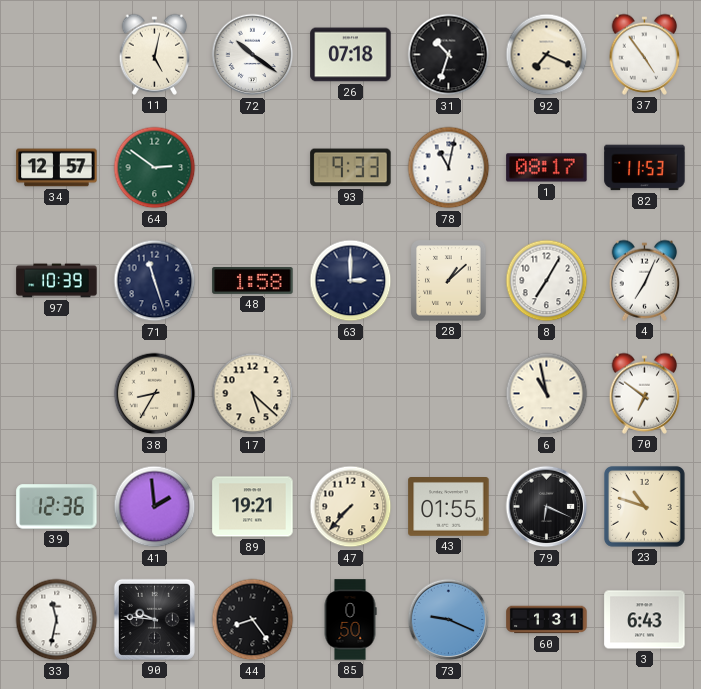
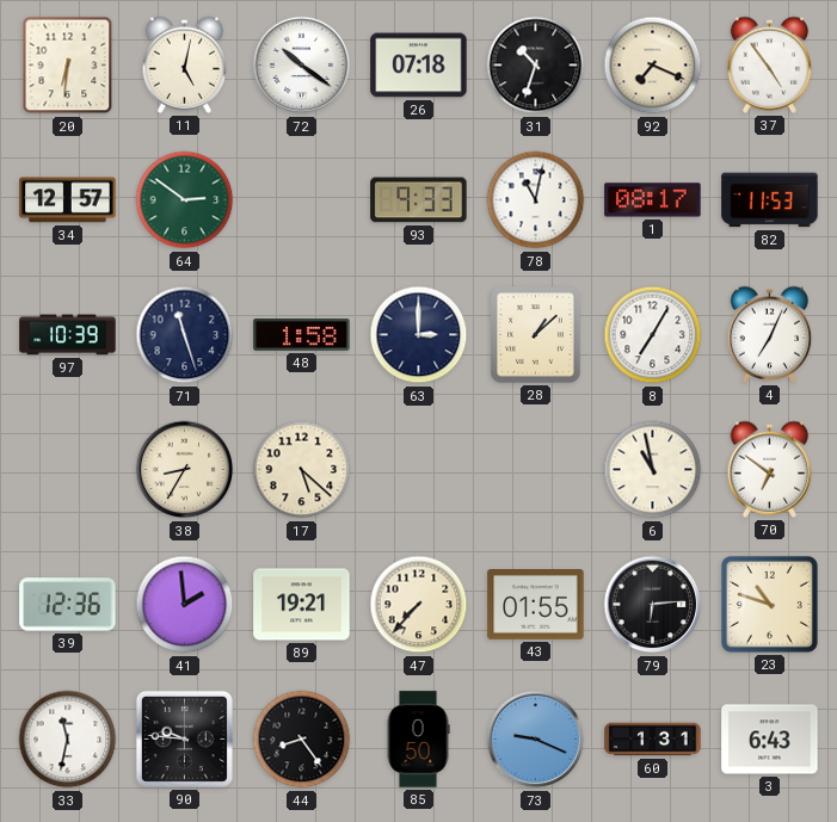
20: none -> 6:31
79: 6:19 -> 6:14
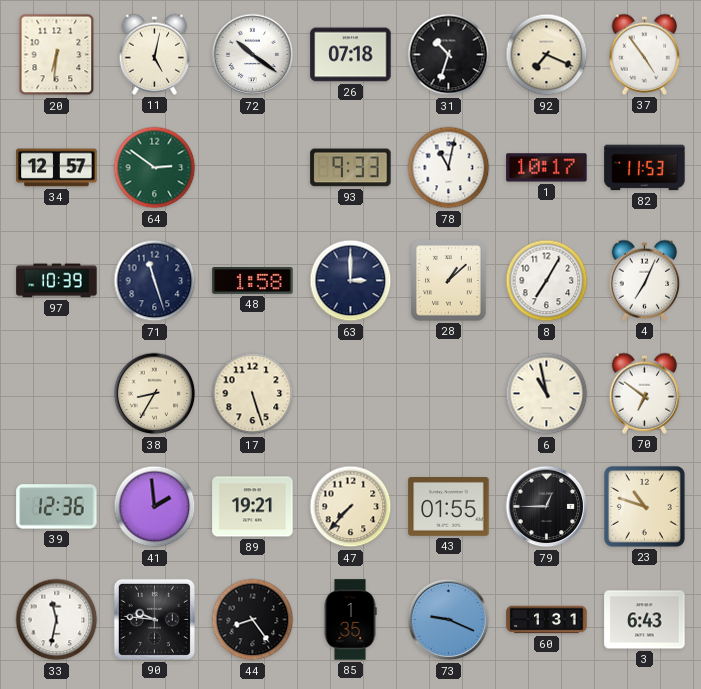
1: 08:17 -> 10:17
17: 5:22 -> 5:27
79: 6:14 -> 12:45
85: 0:50 -> 1:35
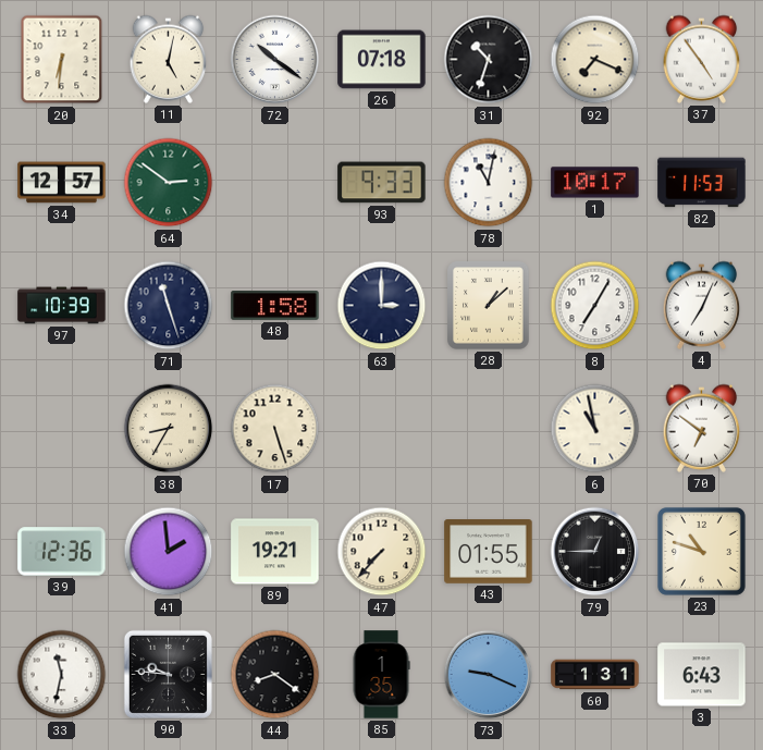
44: 8:24 -> 8:21
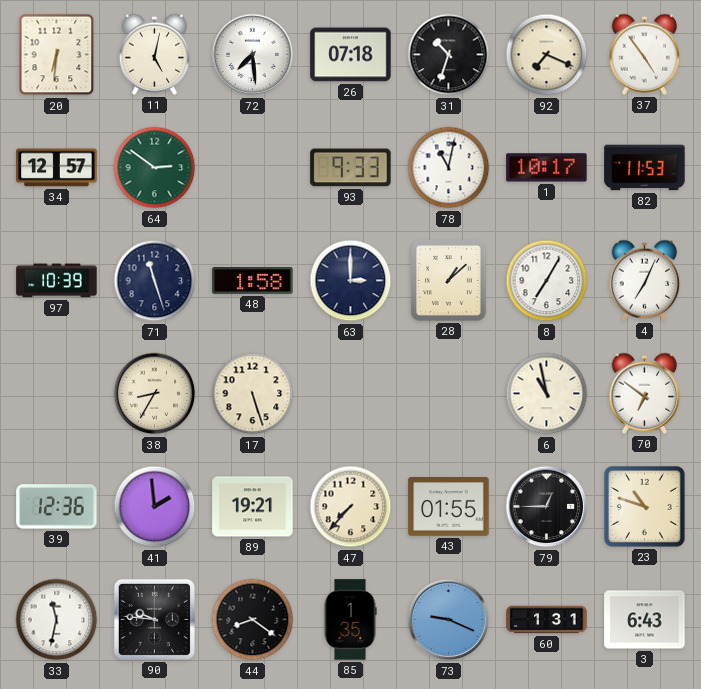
72: 10:21 -> 7:29
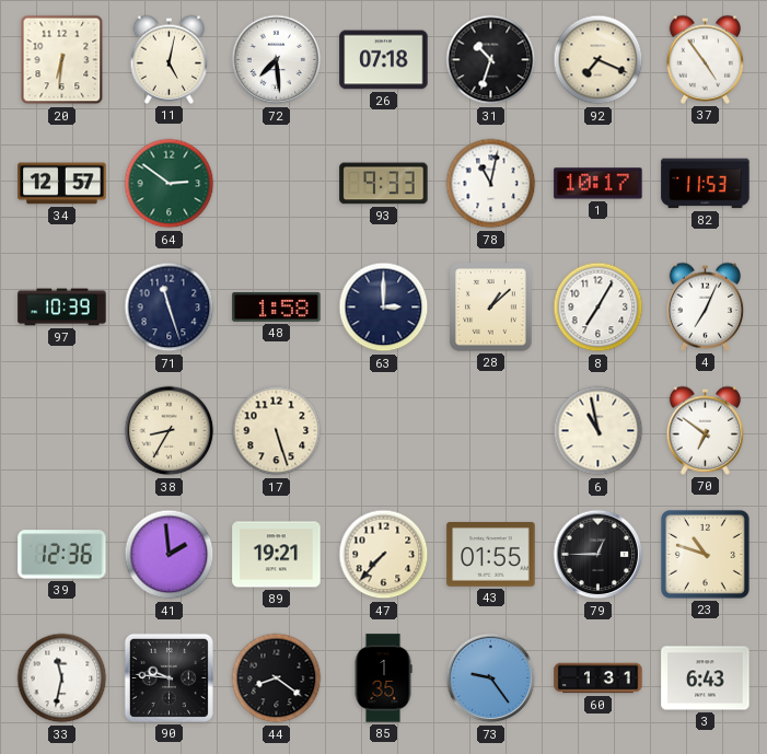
73: 9:19 -> 9:24
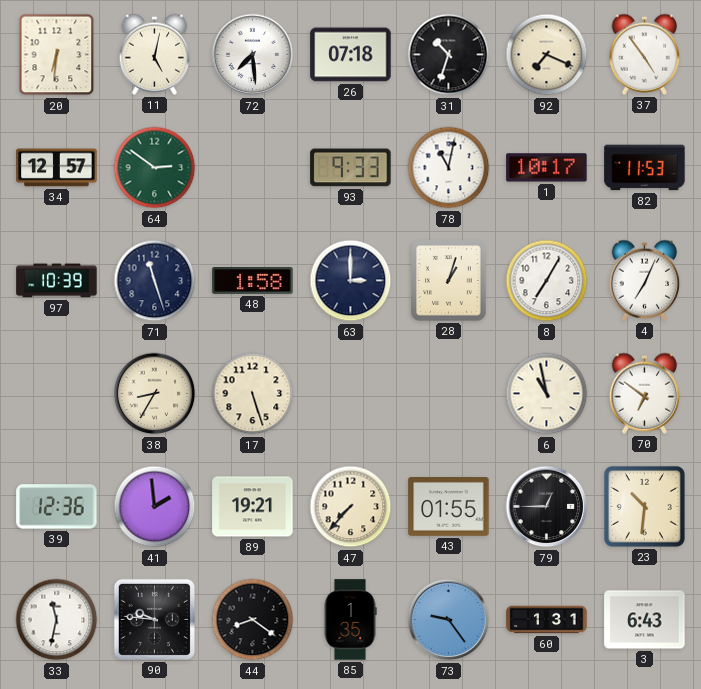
28: 1:08 -> 1:03
23: 10:48 -> 10:31
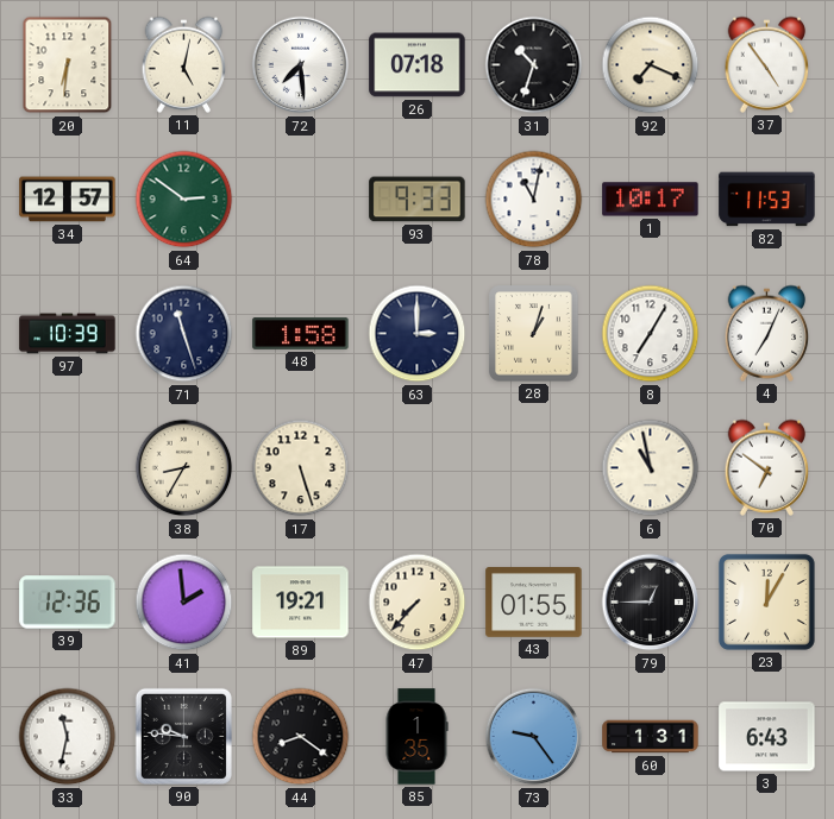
23: 10:31 -> 12:05
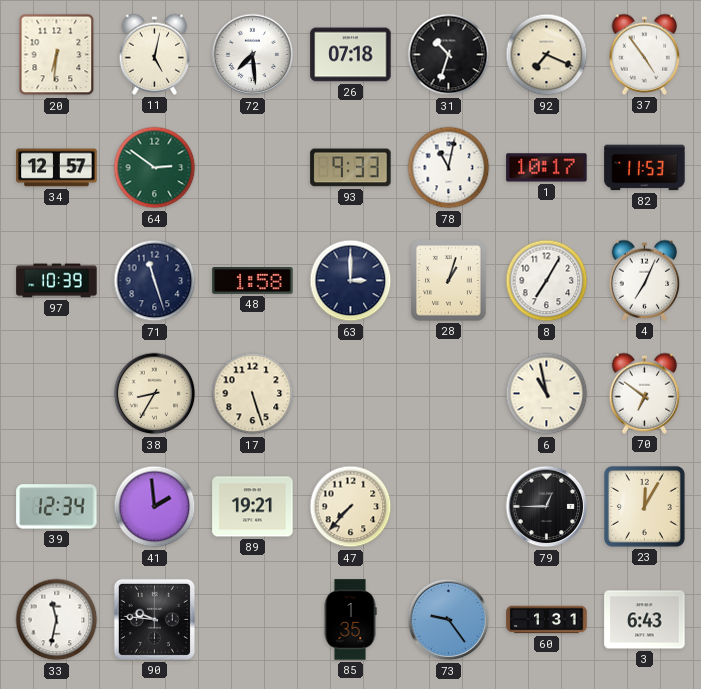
39: 12:36 -> 12:34
43: 01:55 -> none
44: 8:21 -> none
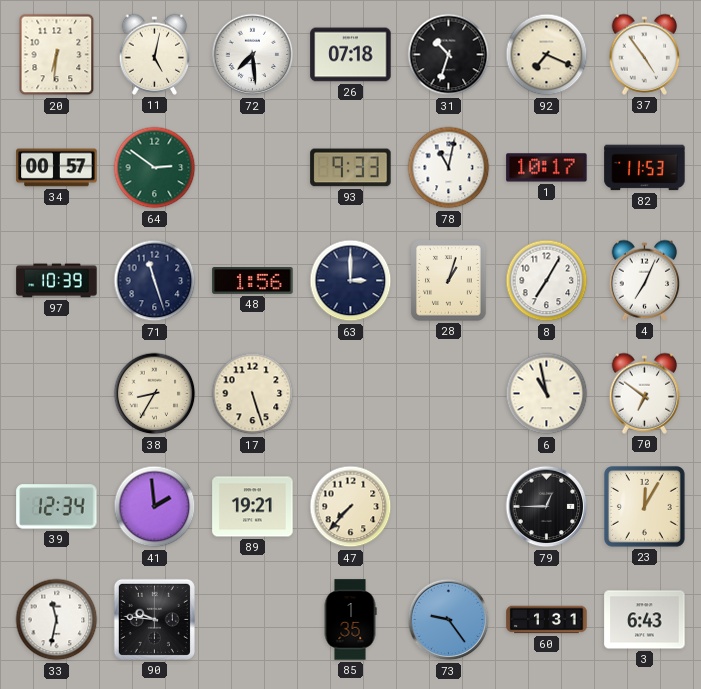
34: 12:57 -> 00:57
48: 1:58 -> 1:56
